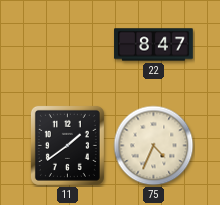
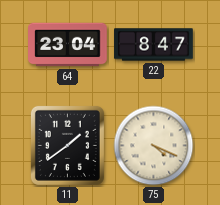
64: none -> 23:04
75: 4:34 -> 4:19
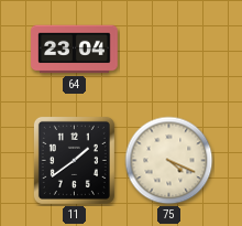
22: 8:47 -> none
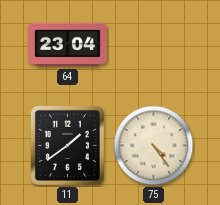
75: 4:19 -> 4:24
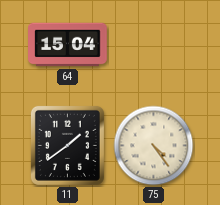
64: 23:04 -> 15:04
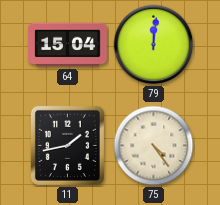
79: none -> 12:01
11: 1:39 -> 1:43
